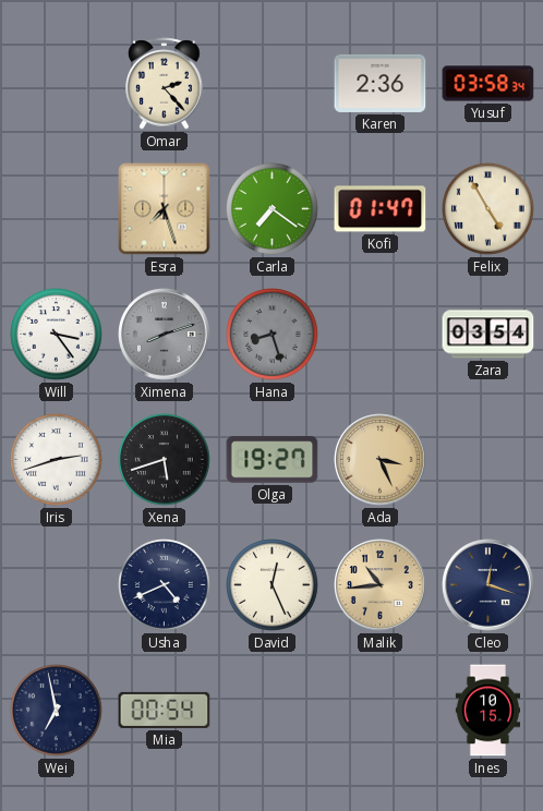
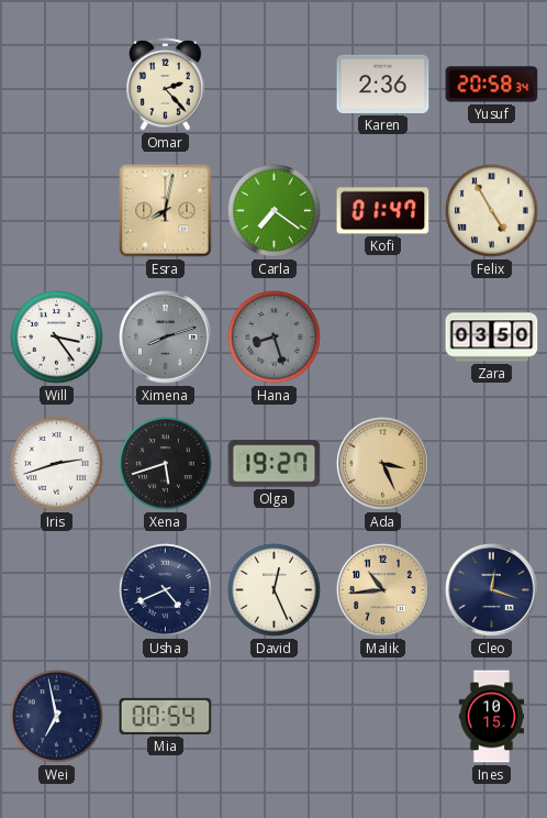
Yusuf: 03:58 -> 20:58
Esra: 7:27 -> 8:02
Zara: 03:54 -> 03:50
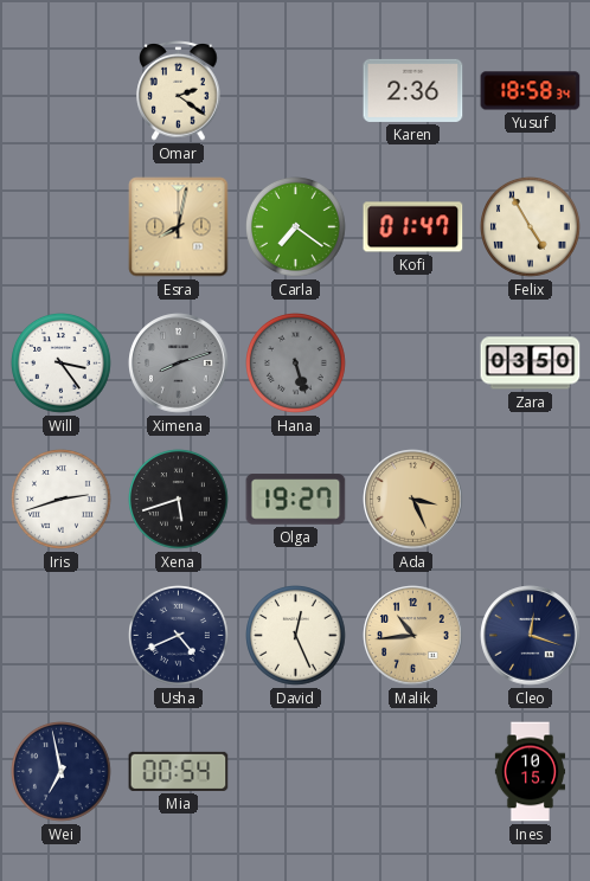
Omar: 2:23 -> 2:21
Yusuf: 20:58 -> 18:58
Hana: 8:27 -> 5:27
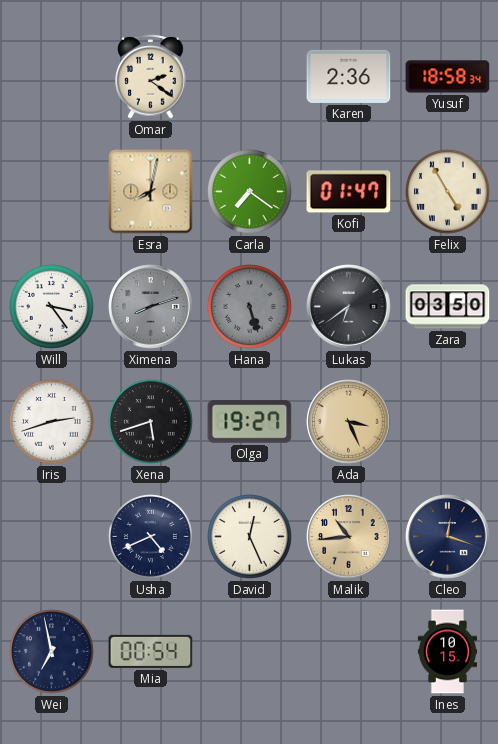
Lukas: none -> 6:39
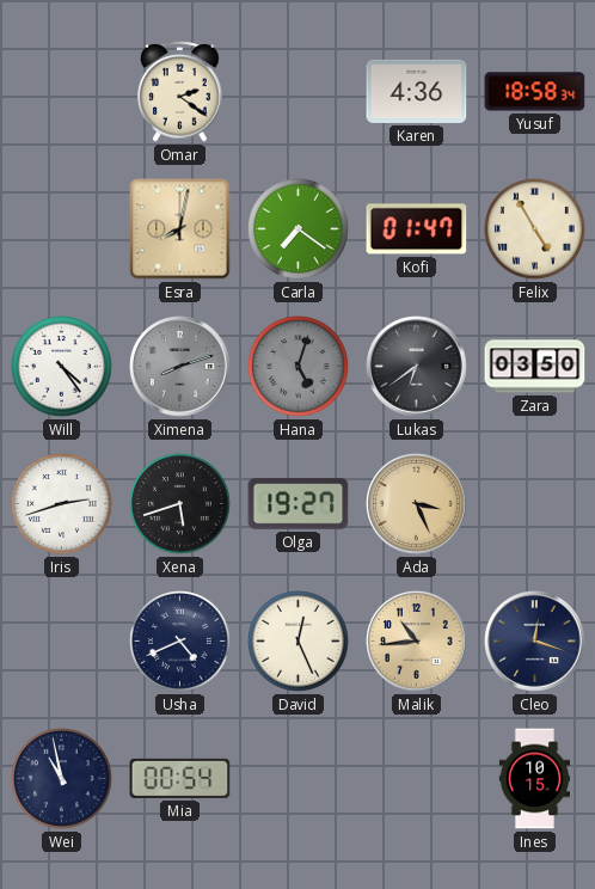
Karen: 2:36 -> 4:36
Will: 3:24 -> 4:24
Hana: 5:27 -> 5:03
Wei: 6:58 -> 10:58
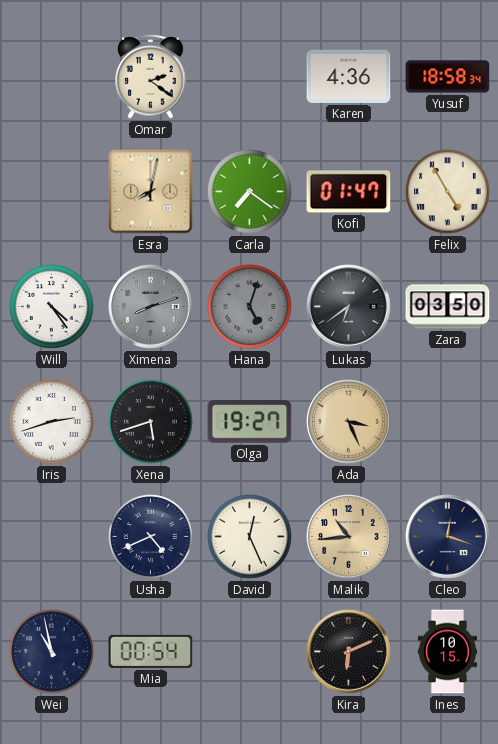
Kira: none -> 6:11
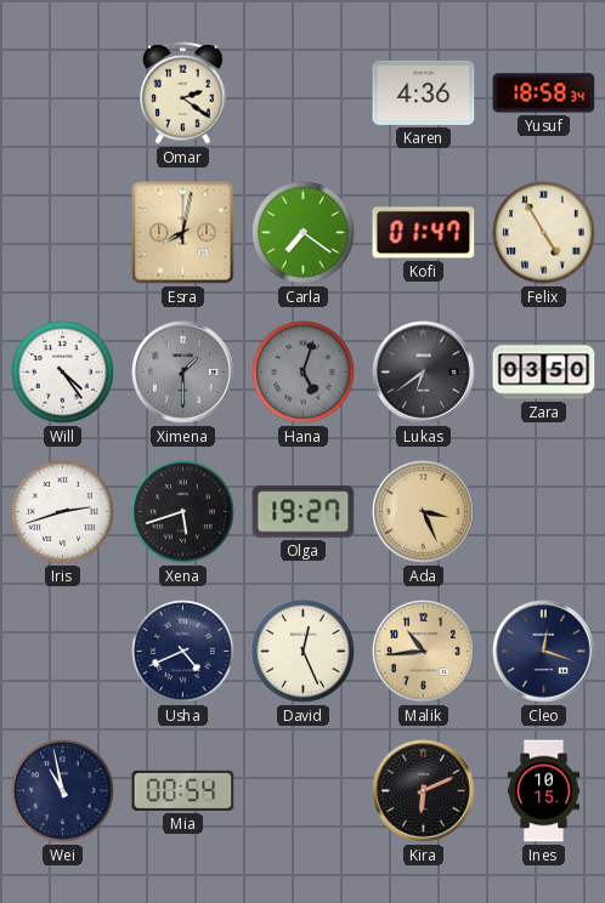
Ximena: 8:12 -> 1:30
